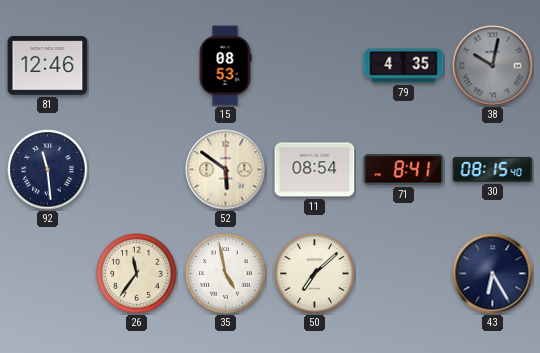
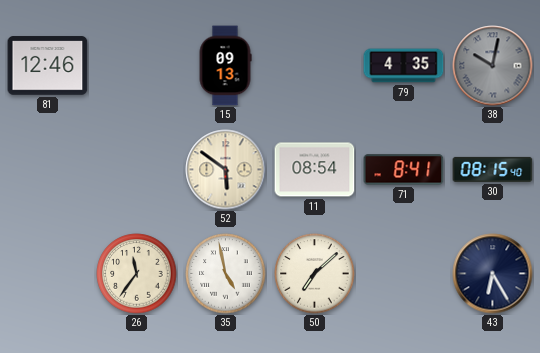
15: 08:53 -> 09:13
92: 11:29 -> none
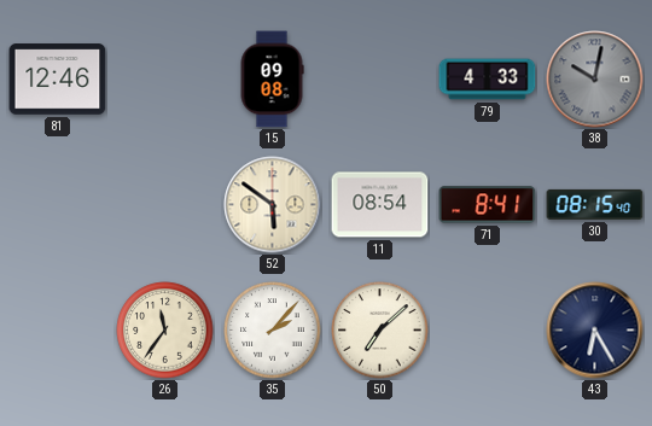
15: 09:13 -> 09:08
79: 4:35 -> 4:33
35: 4:58 -> 2:07
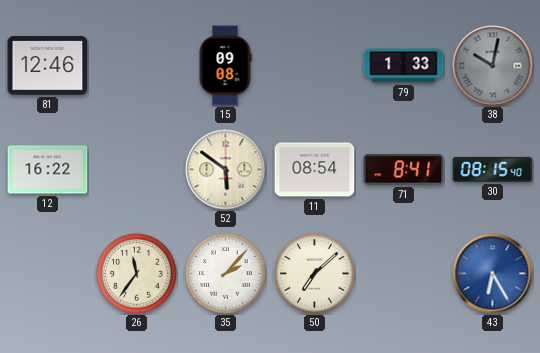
79: 4:33 -> 1:33
12: none -> 16:22
43 dial: navy -> blue
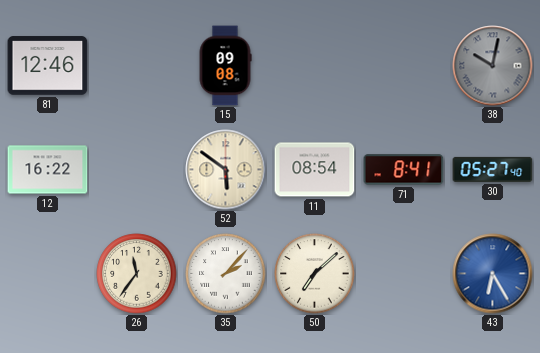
79: 1:33 -> none
30: 08:15 -> 05:27
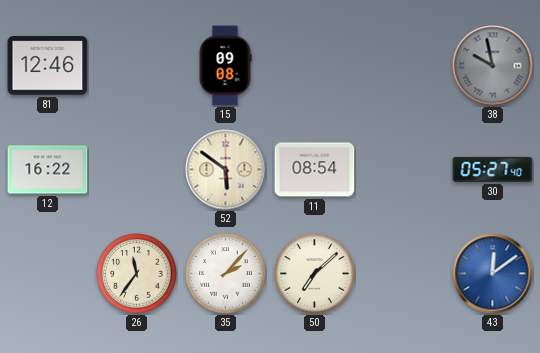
38: 10:02 -> 9:58
71: 8:41 -> none
43: 6:25 -> 12:09
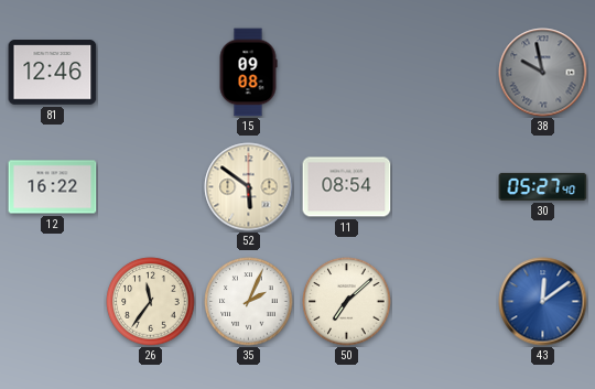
35: 2:07 -> 2:04
